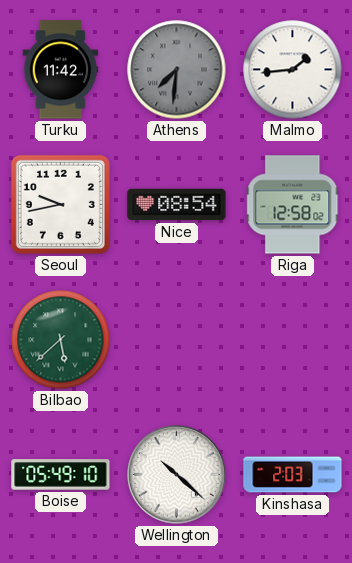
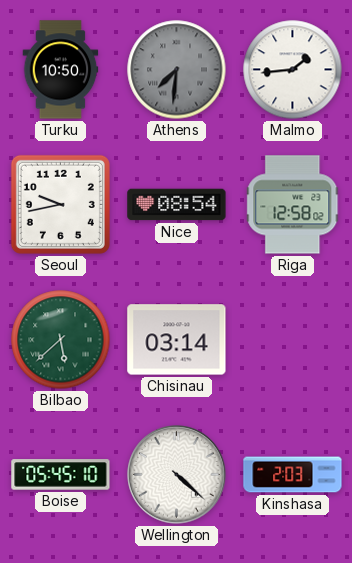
Turku: 11:42 -> 10:50
Chisinau: none -> 03:14
Boise: 05:49 -> 05:45
Wellington: 10:22 -> 4:22
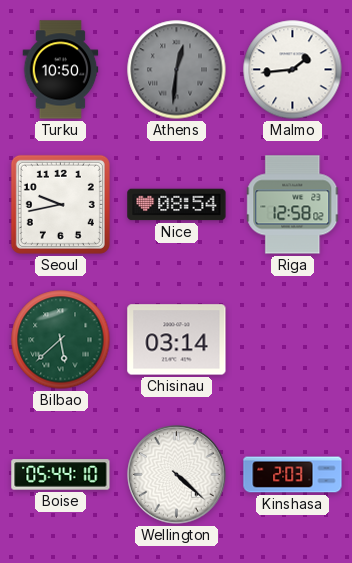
Athens: 7:31 -> 12:31
Boise: 05:45 -> 05:44
